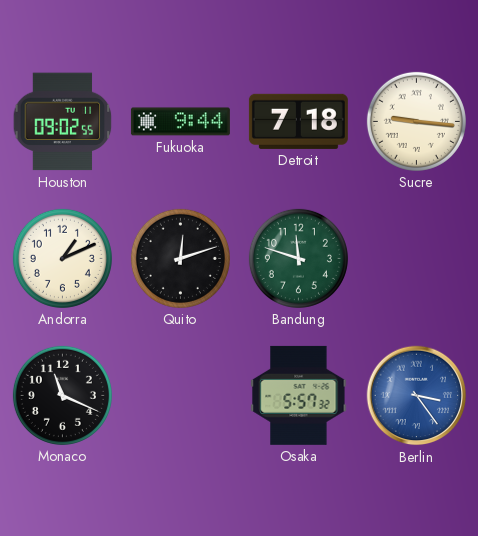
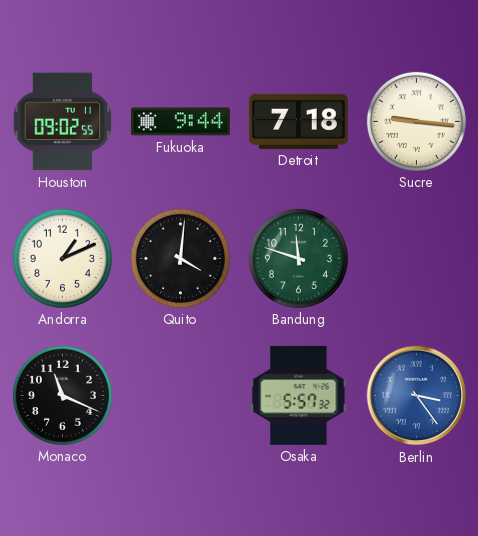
Quito: 12:12 -> 4:01
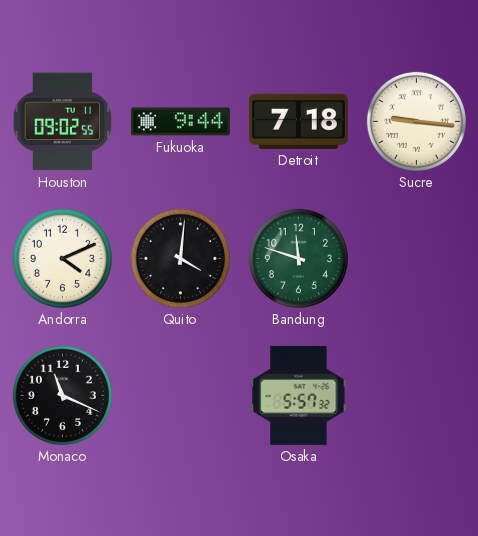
Andorra: 1:11 -> 4:11
Berlin: 3:24 -> none
